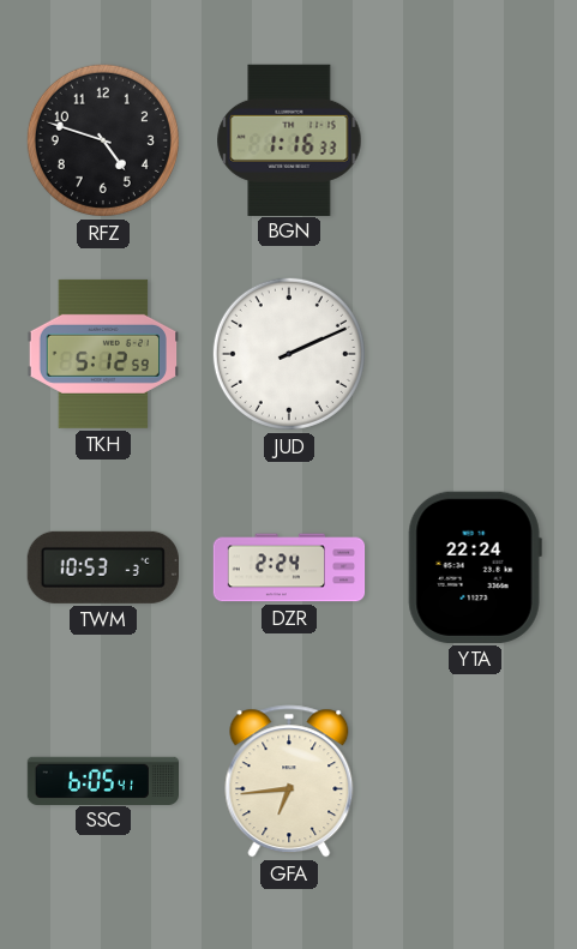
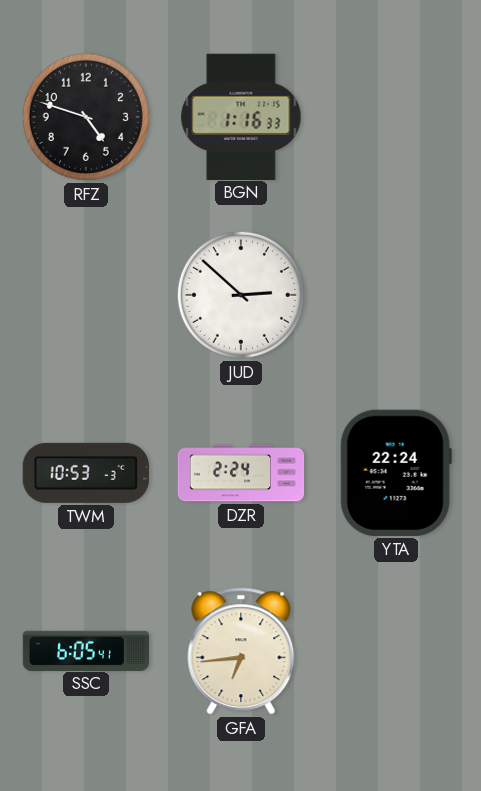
TKH: 5:12 -> none
JUD: 2:11 -> 2:52
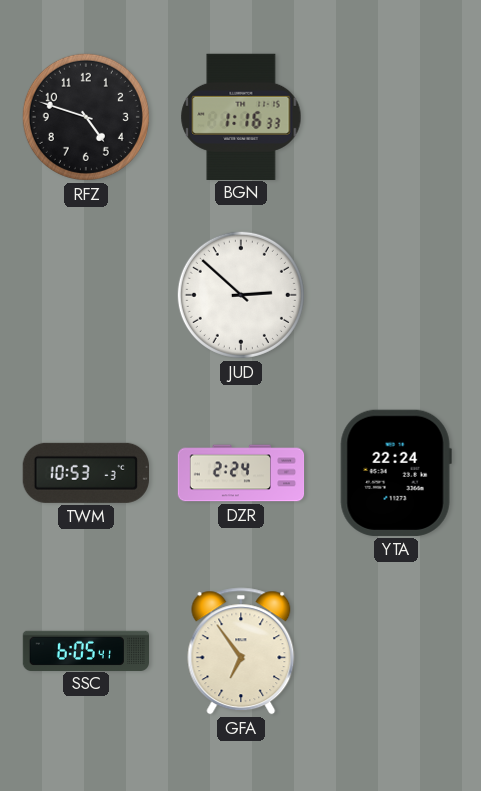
GFA: 6:44 -> 6:54
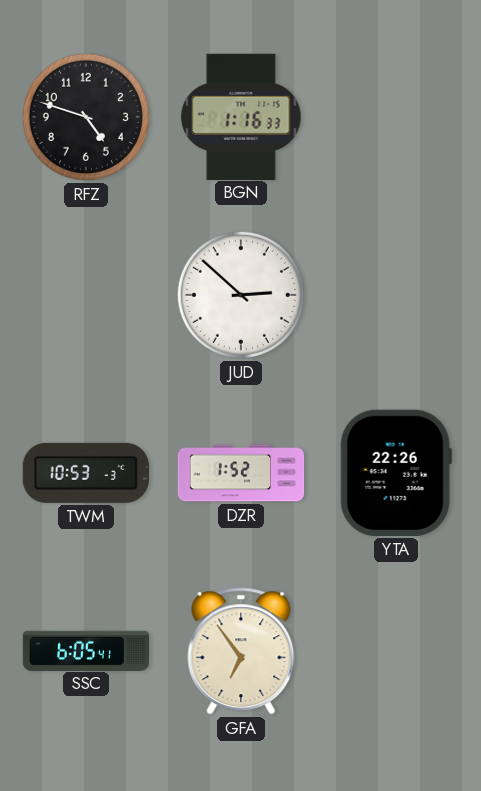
DZR: 2:24 -> 1:52
YTA: 22:24 -> 22:26
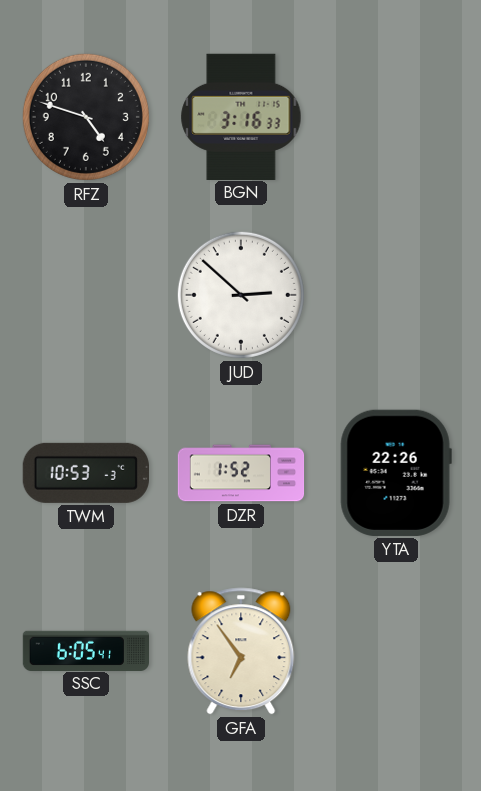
BGN: 1:16 -> 3:16
